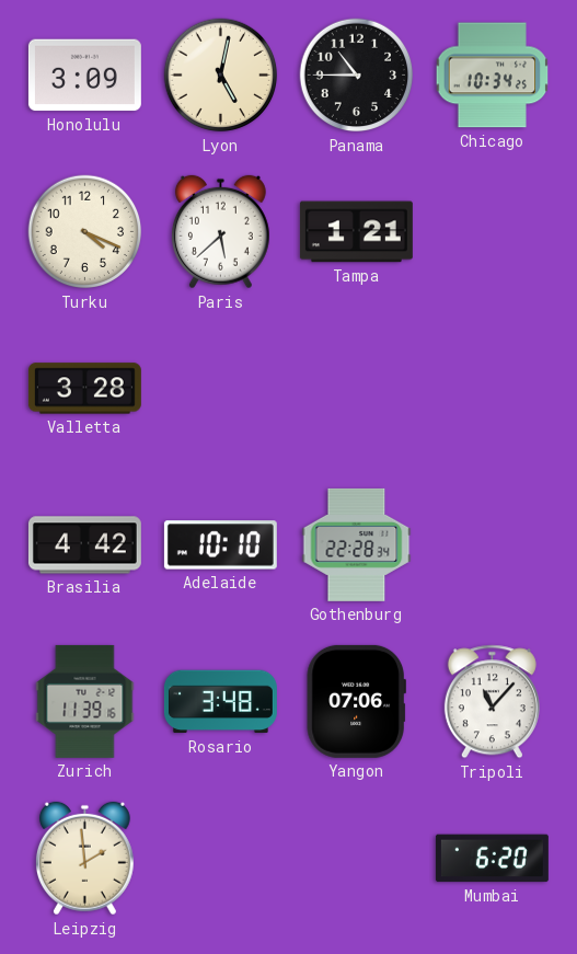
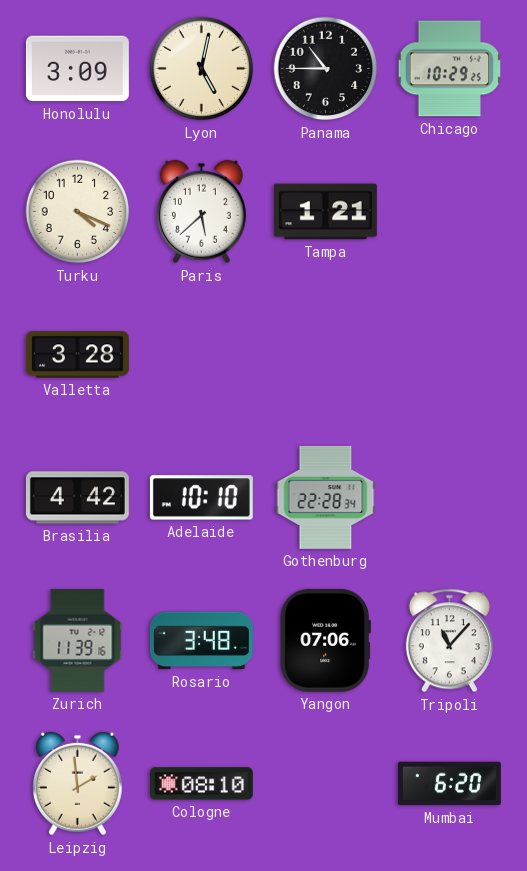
Chicago: 10:34 -> 10:29
Cologne: none -> 08:10
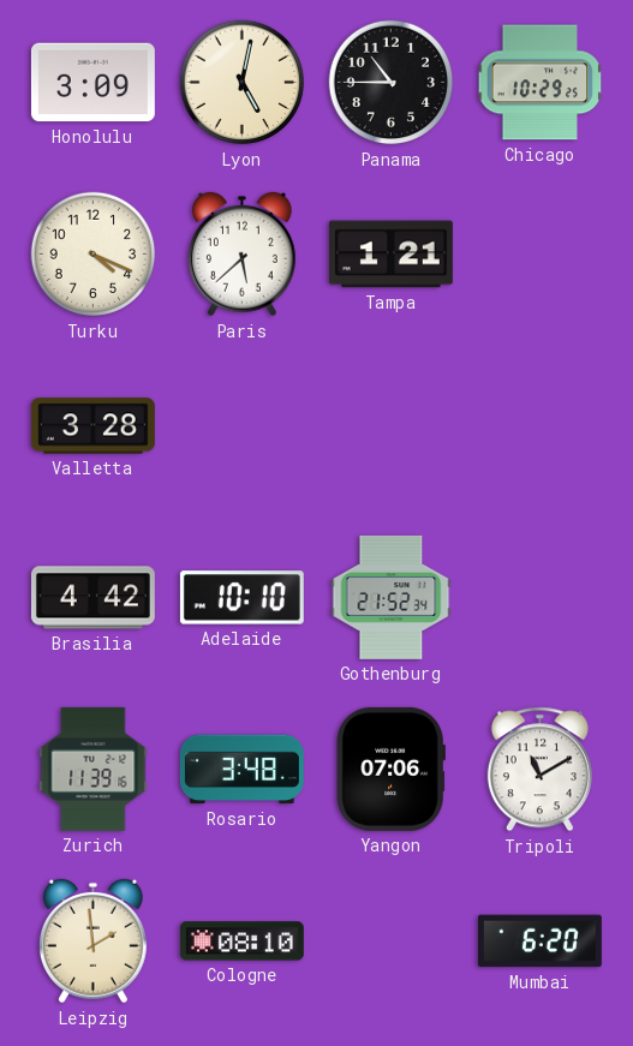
Gothenburg: 22:28 -> 21:52
Tripoli: 11:07 -> 11:10
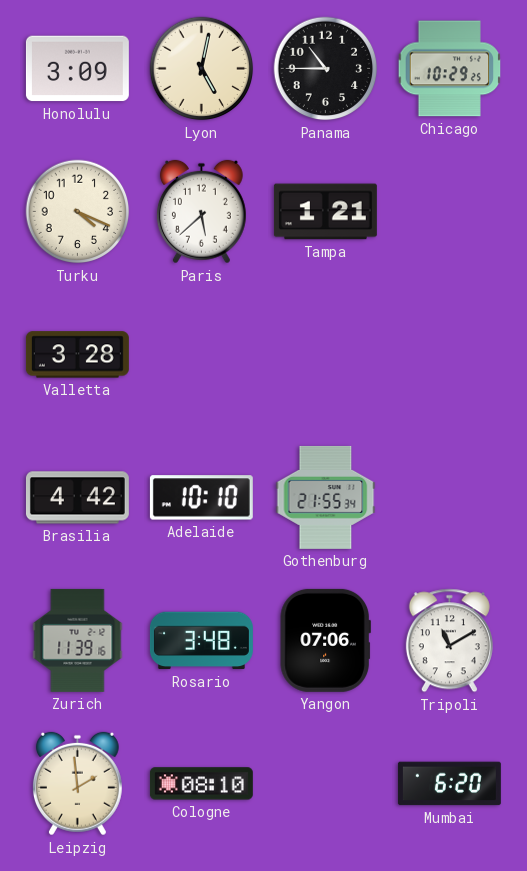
Gothenburg: 21:52 -> 21:55
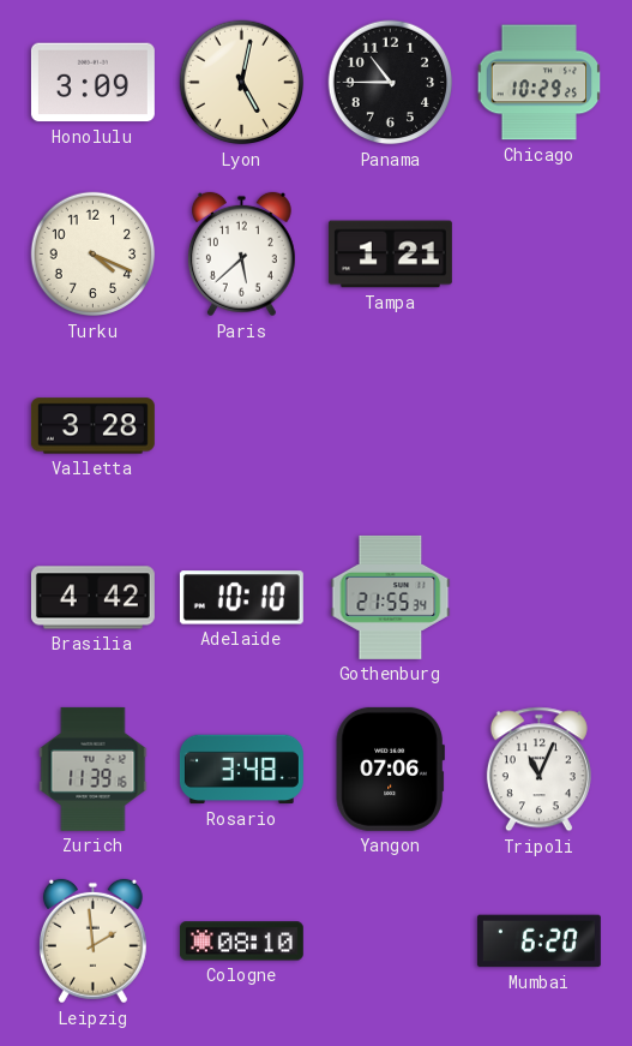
Tripoli: 11:10 -> 11:04
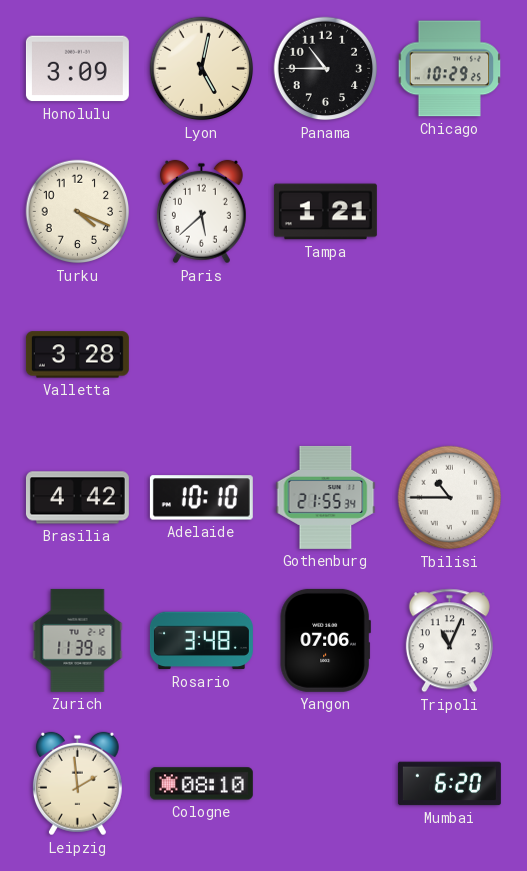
Tbilisi: none -> 10:45
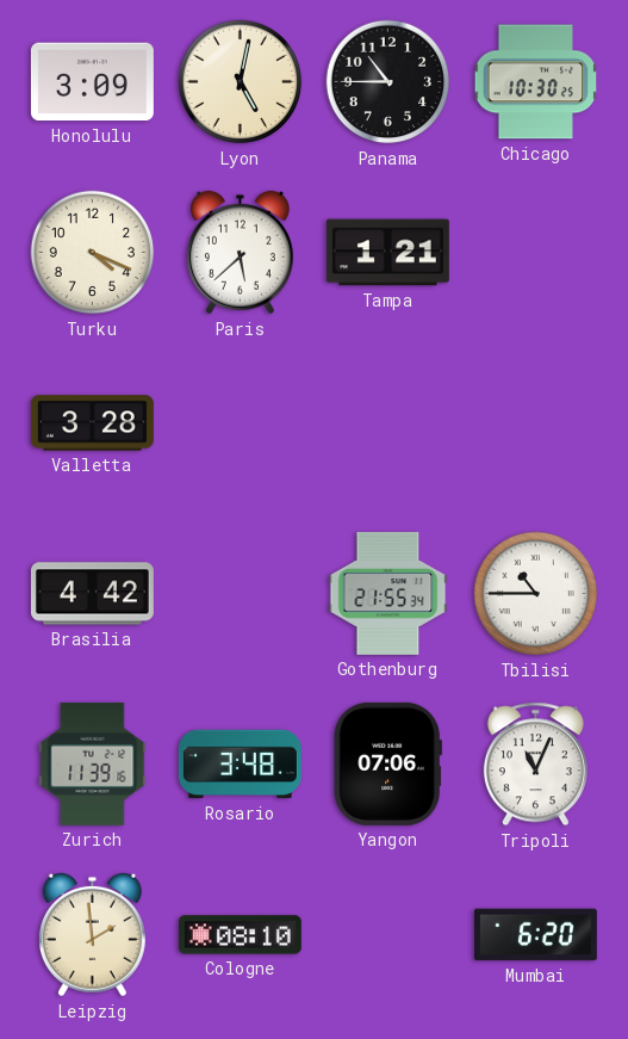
Chicago: 10:29 -> 10:30
Adelaide: 10:10 -> none
